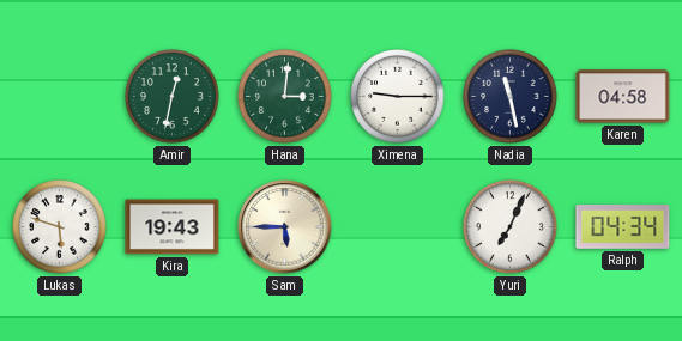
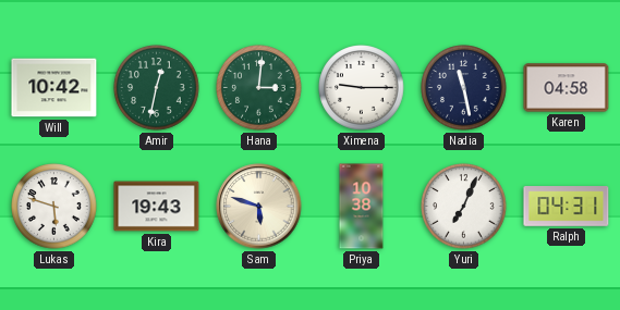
Will: none -> 10:42
Sam: 5:45 -> 5:48
Priya: none -> 10:38
Ralph: 04:34 -> 04:31
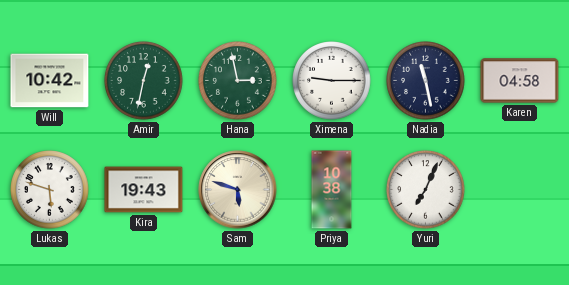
Hana: 3:01 -> 2:58
Ralph: 04:31 -> none
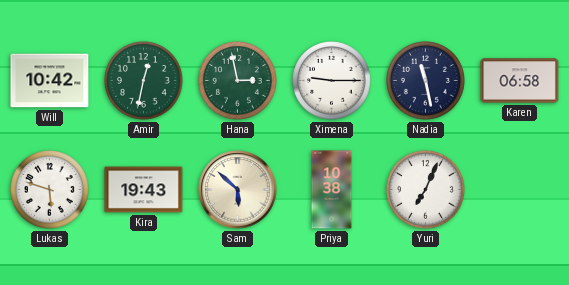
Karen: 04:58 -> 06:58
Sam: 5:48 -> 5:52
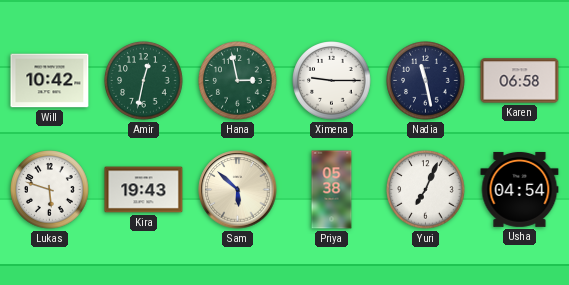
Priya: 10:38 -> 05:38
Usha: none -> 04:54
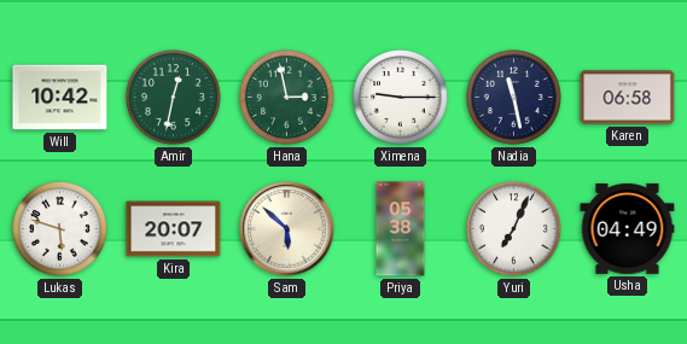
Kira: 19:43 -> 20:07
Usha: 04:54 -> 04:49
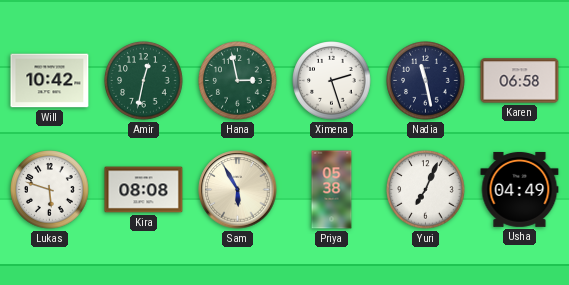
Ximena: 9:15 -> 2:27
Kira: 20:07 -> 08:08
Sam: 5:52 -> 5:55
